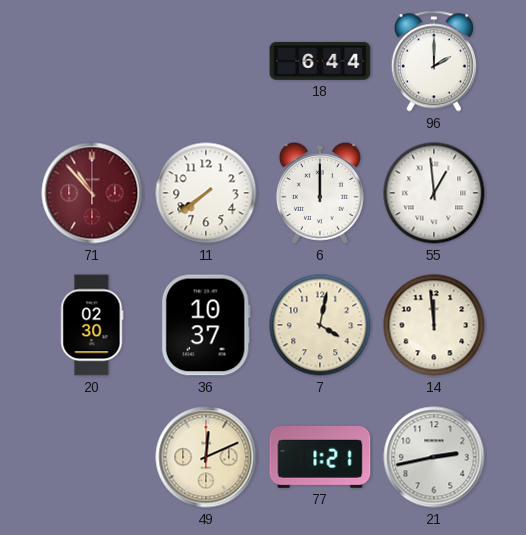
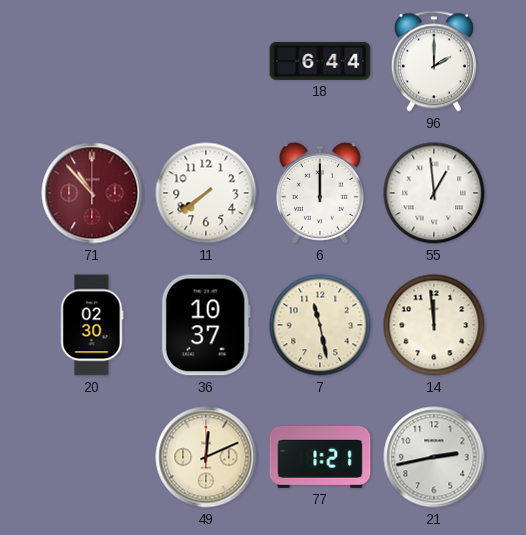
7: 4:02 -> 11:28
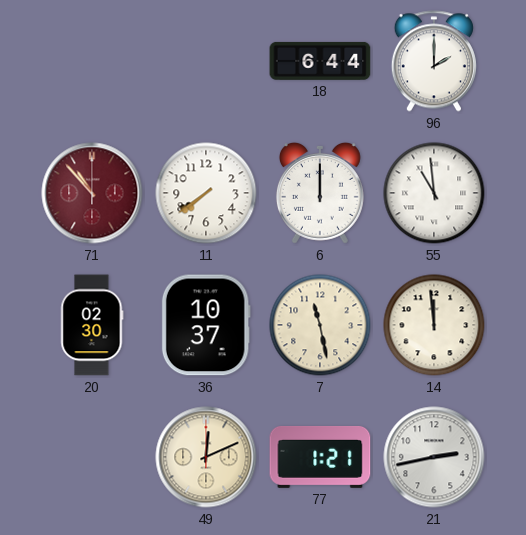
55: 12:59 -> 10:59
